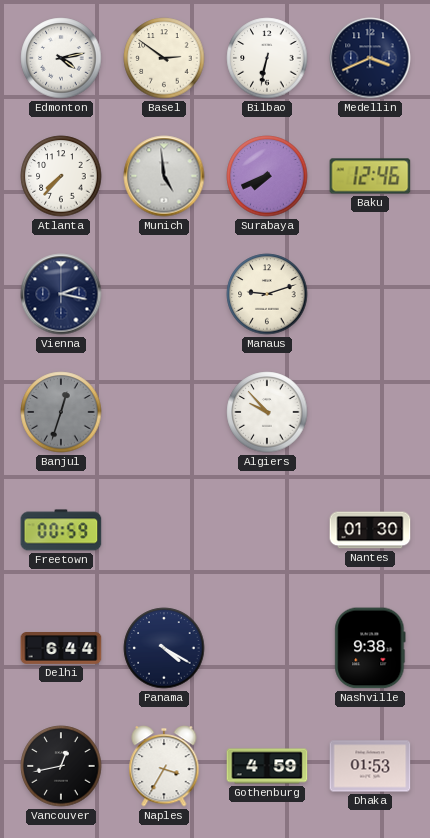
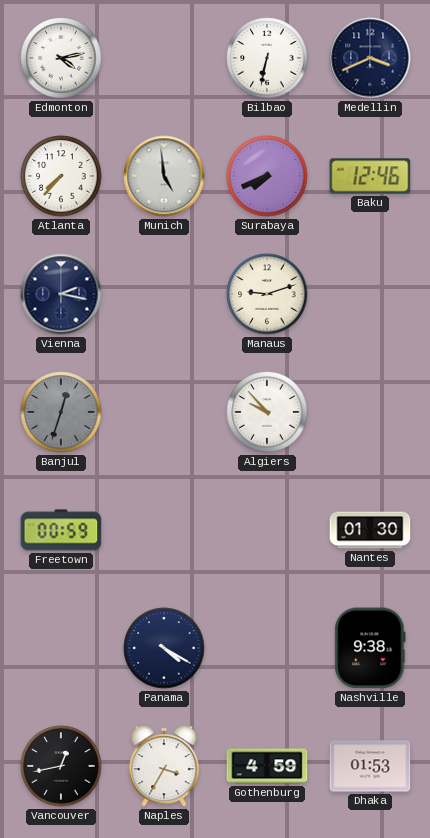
Basel: 2:51 -> none
Delhi: 6:44 -> none
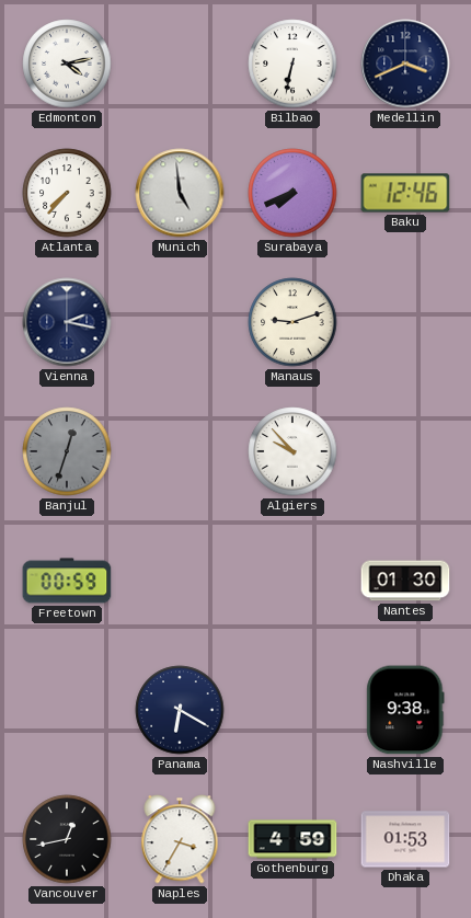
Panama: 4:20 -> 6:20
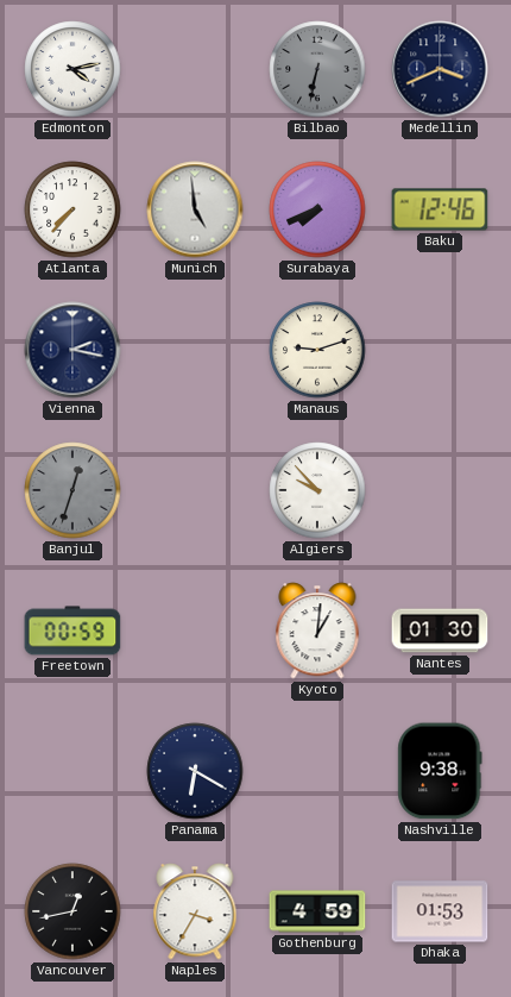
Bilbao dial: white -> grey
Kyoto: none -> 1:01
